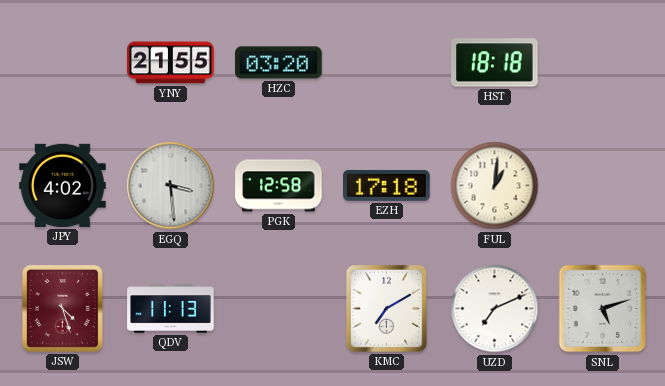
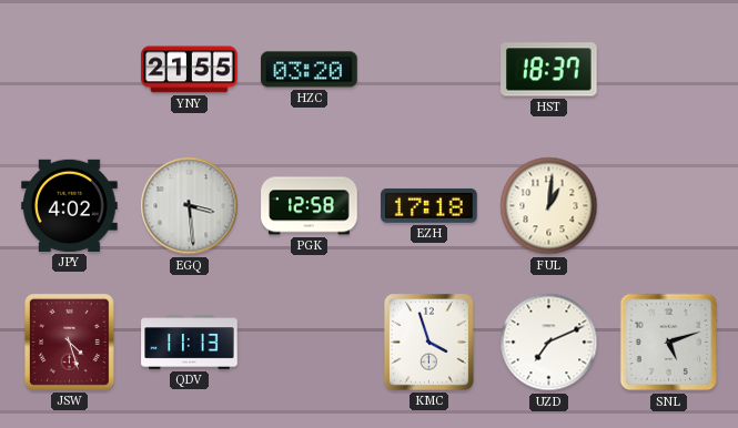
HST: 18:18 -> 18:37
KMC: 7:10 -> 3:57
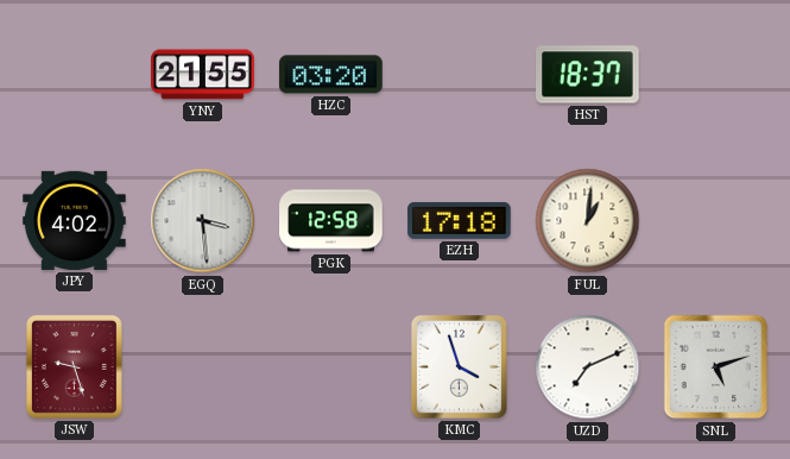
JSW: 4:27 -> 9:27
QDV: 11:13 -> none
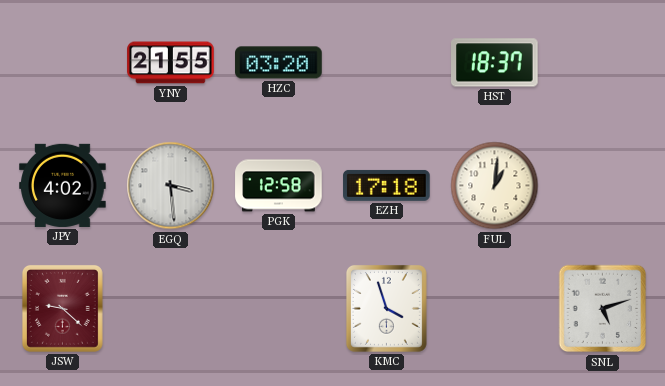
JSW: 9:27 -> 9:22
UZD: 7:11 -> none
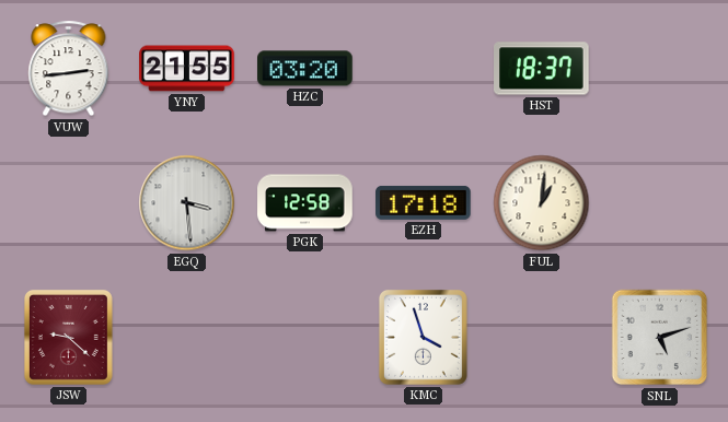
VUW: none -> 2:44
JPY: 4:02 -> none
